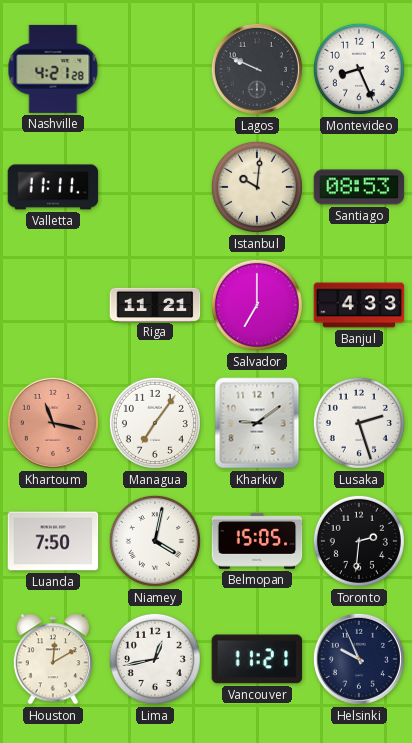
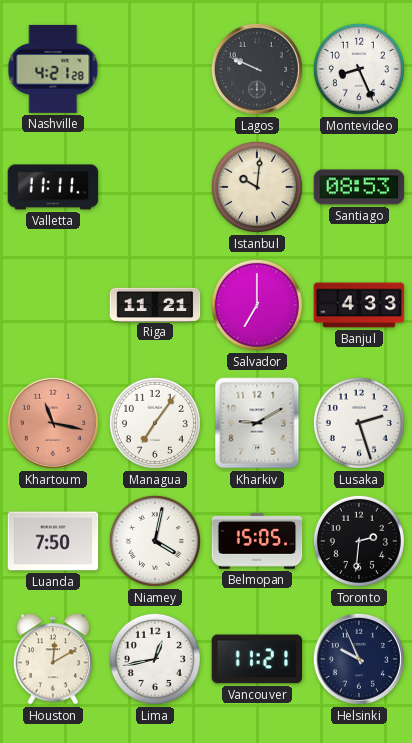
Kharkiv: 9:09 -> 9:10
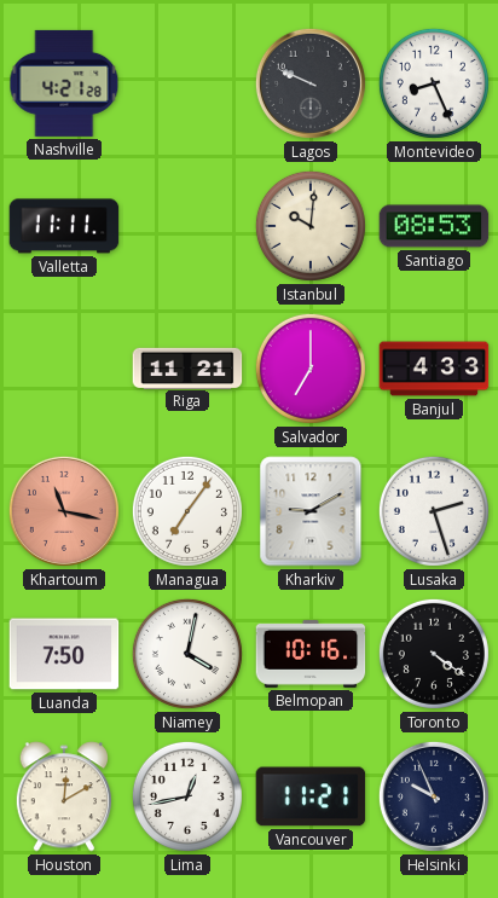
Belmopan: 15:05 -> 10:16
Toronto: 2:31 -> 4:21
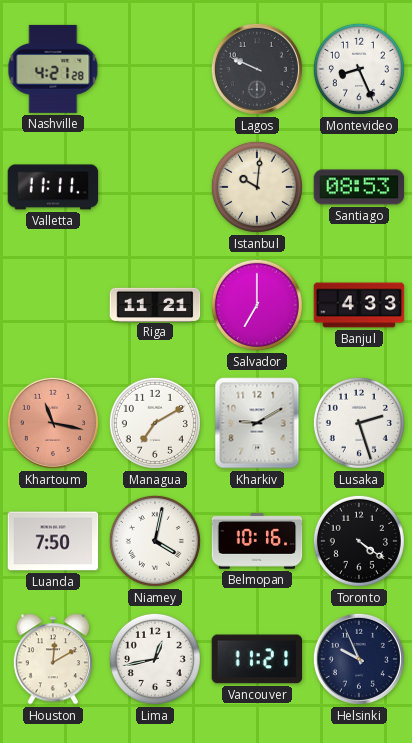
Managua: 7:06 -> 7:10
